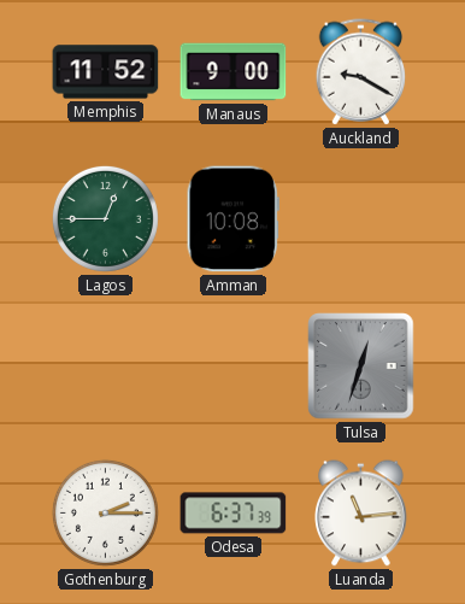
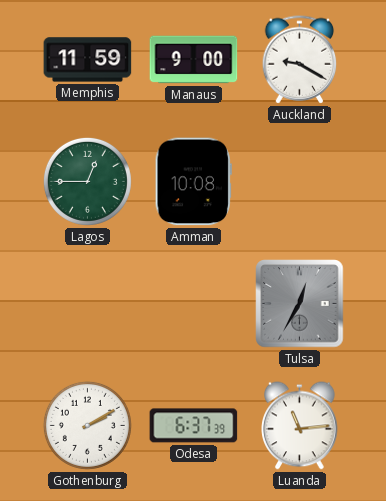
Memphis: 11:52 -> 11:59
Tulsa: 12:33 -> 12:35
Gothenburg: 2:15 -> 2:10
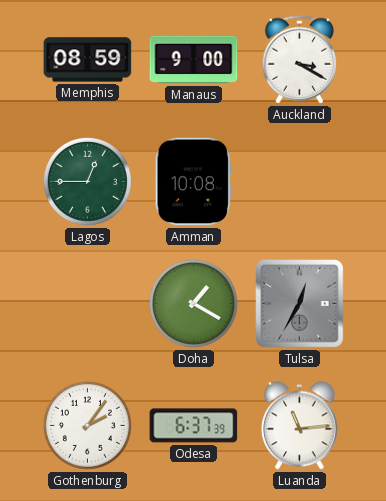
Memphis: 11:59 -> 08:59
Auckland: 9:20 -> 3:20
Doha: none -> 1:20
Gothenburg: 2:10 -> 2:06
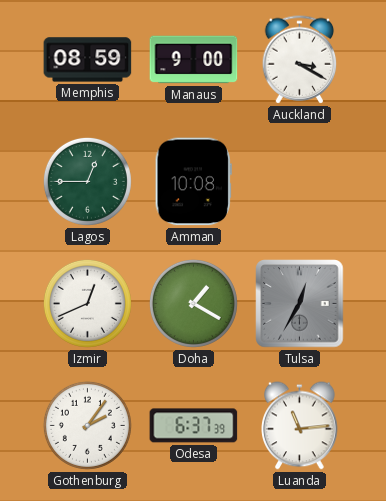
Izmir: none -> 12:41
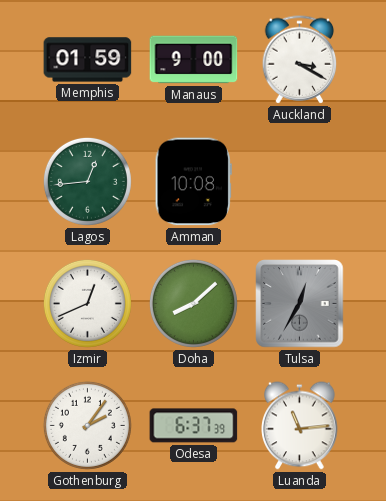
Memphis: 08:59 -> 01:59
Lagos: 12:45 -> 12:44
Doha: 1:20 -> 8:08
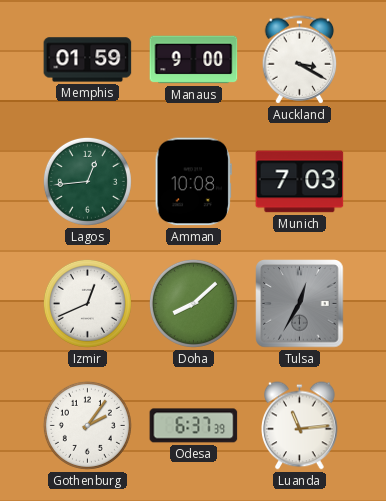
Munich: none -> 7:03
